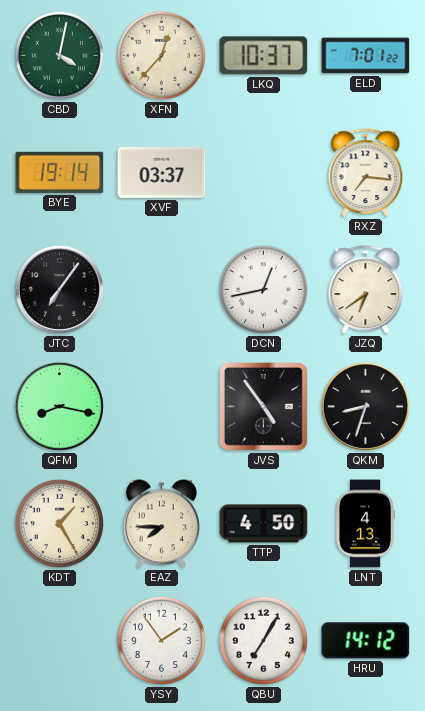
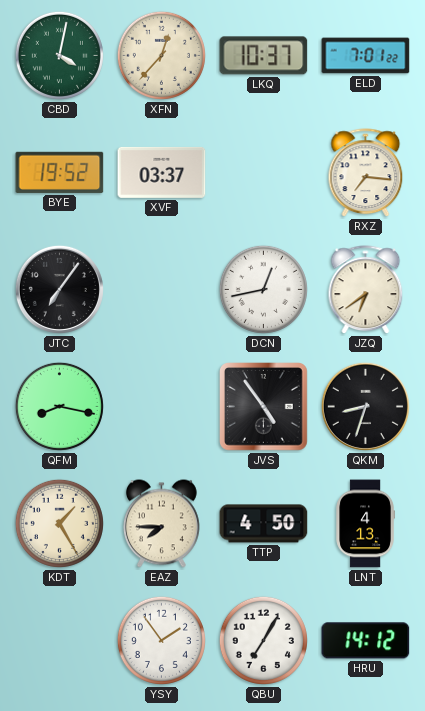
BYE: 19:14 -> 19:52
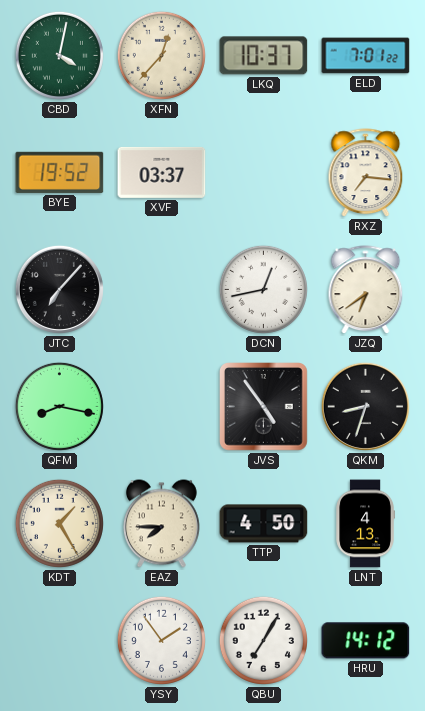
JTC: 7:06 -> 7:07
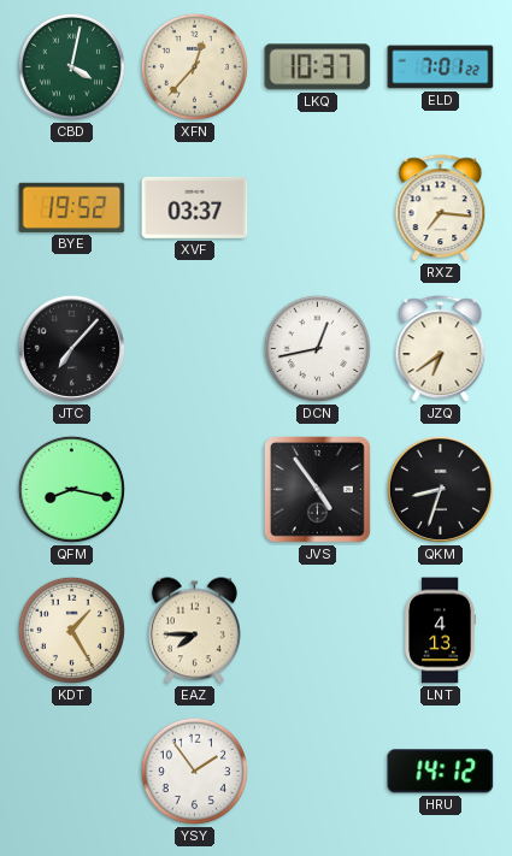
TTP: 4:50 -> none
QBU: 7:05 -> none
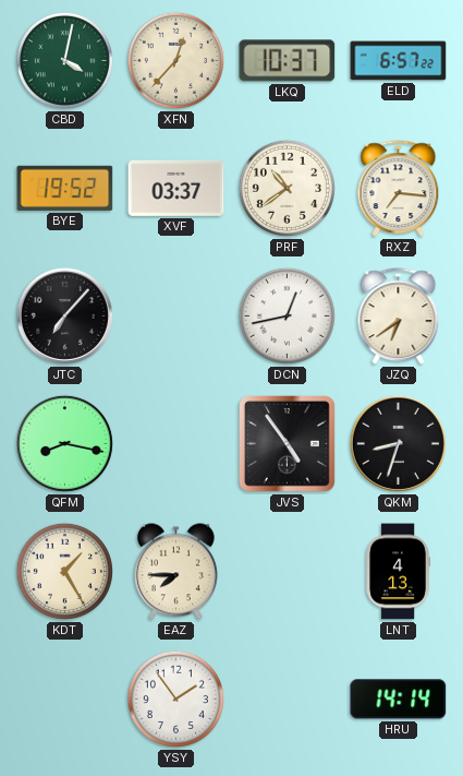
ELD: 7:01 -> 6:57
PRF: none -> 10:39
HRU: 14:12 -> 14:14
